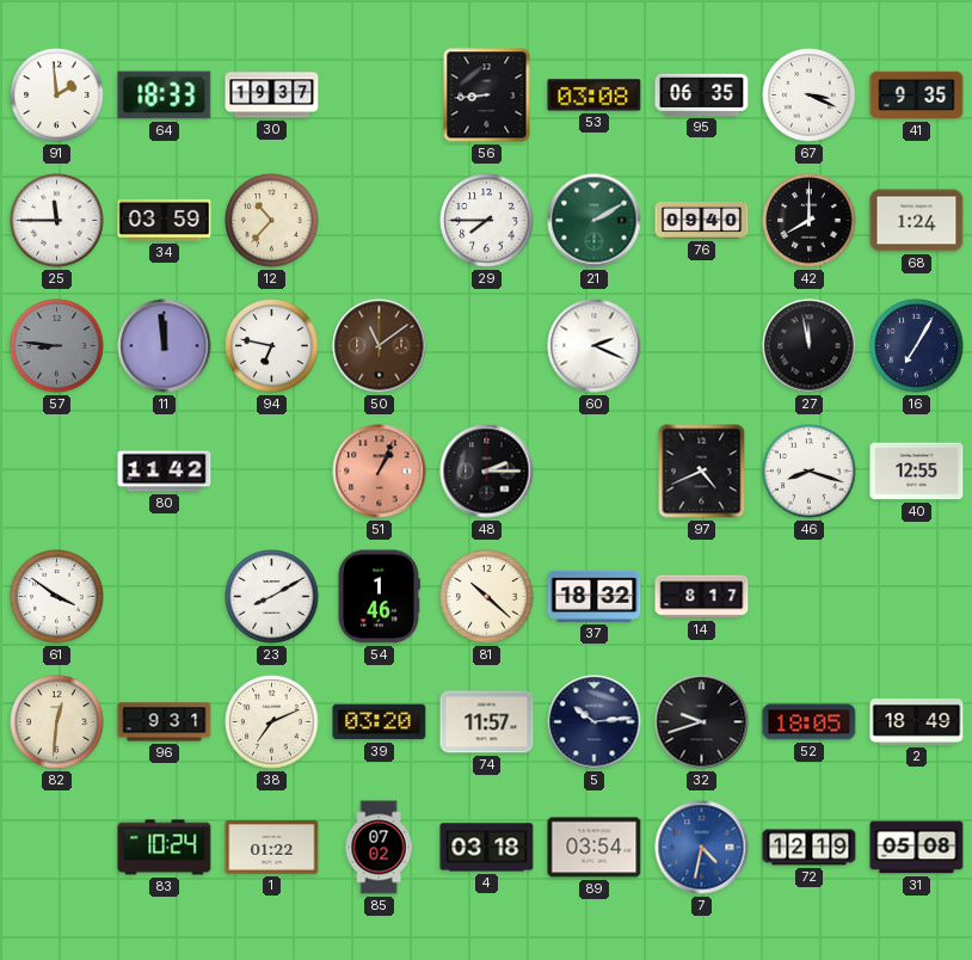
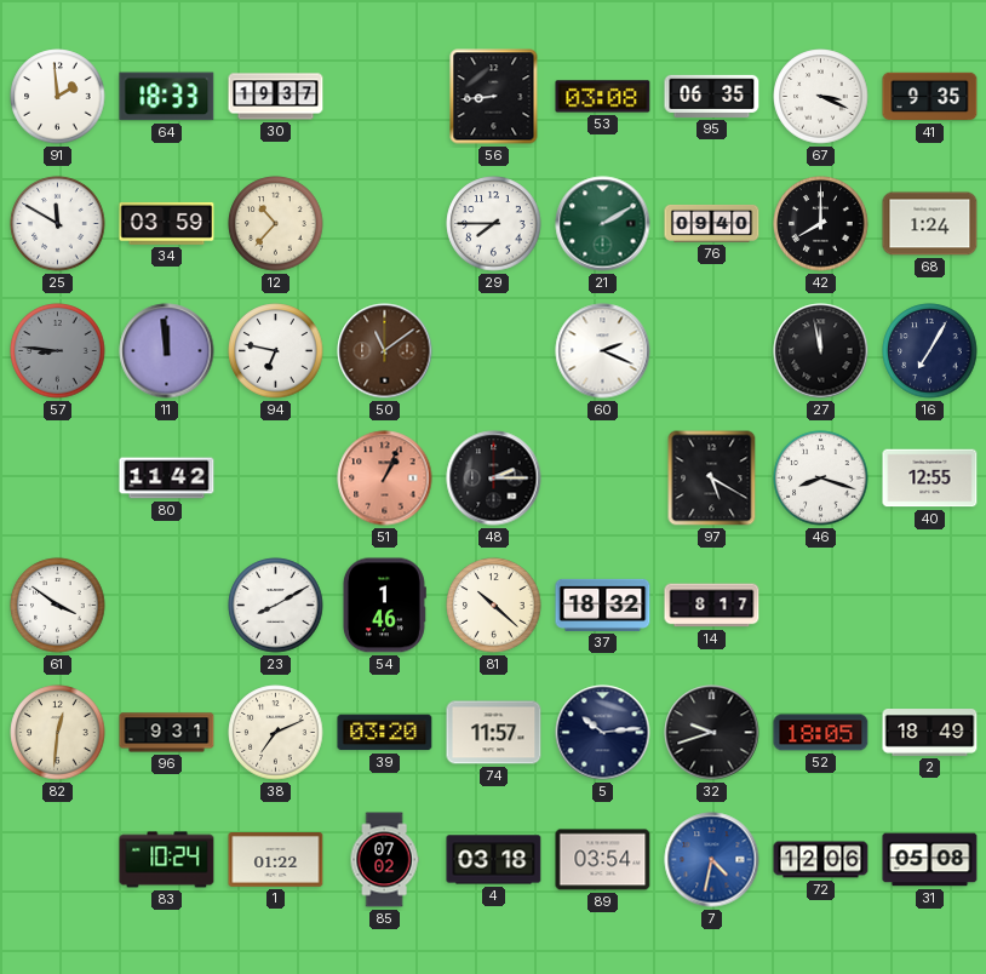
25: 11:45 -> 11:50
97: 4:41 -> 5:20
72: 12:19 -> 12:06
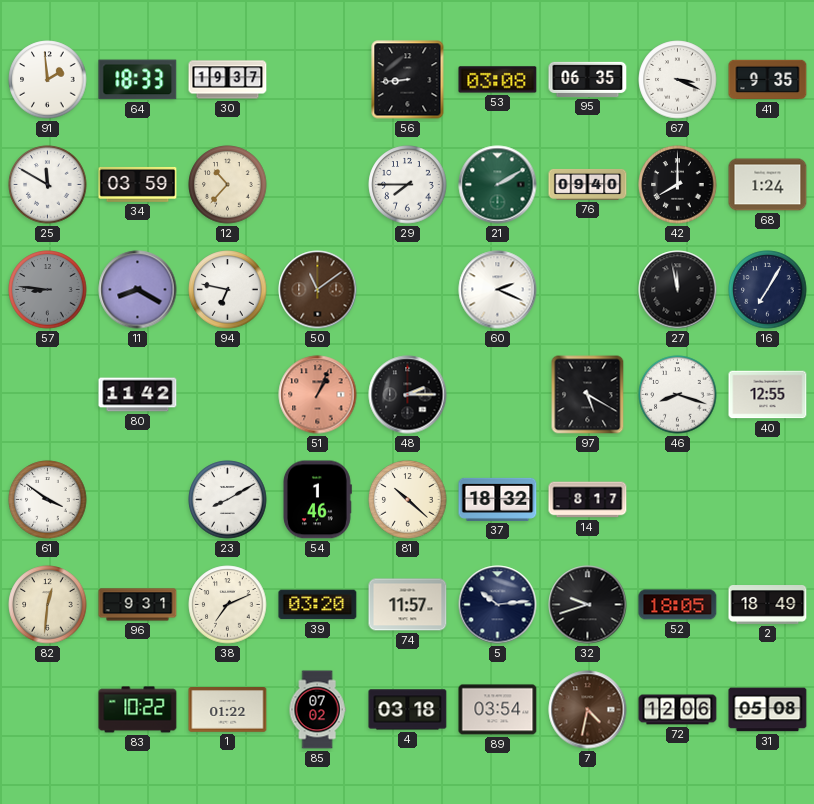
11: 11:59 -> 8:20
83: 10:24 -> 10:22
7 dial: blue -> brown
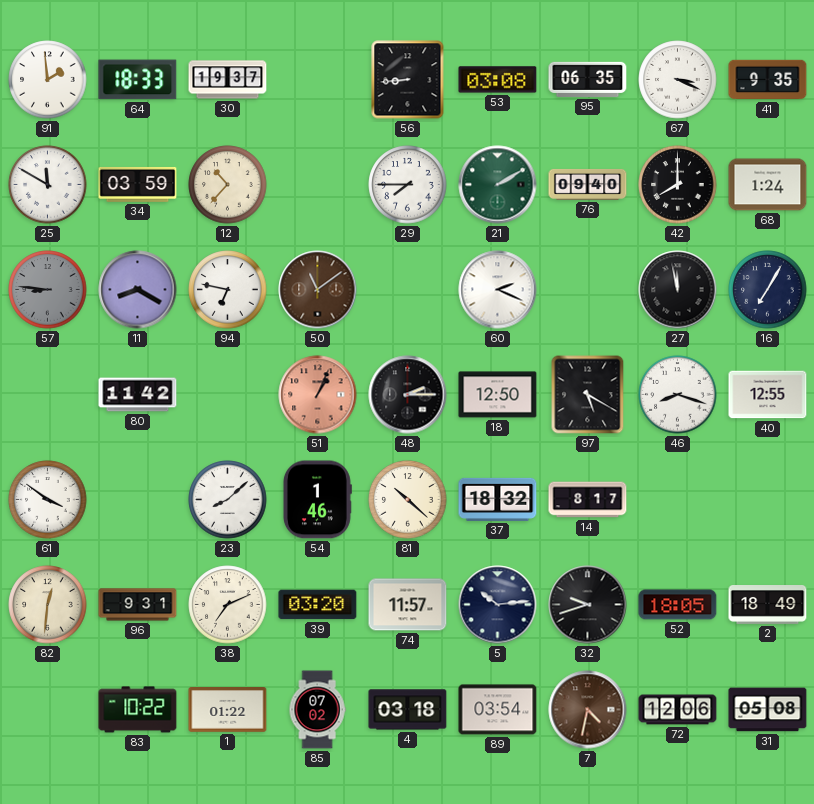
18: none -> 12:50
23: 8:10 -> 8:08
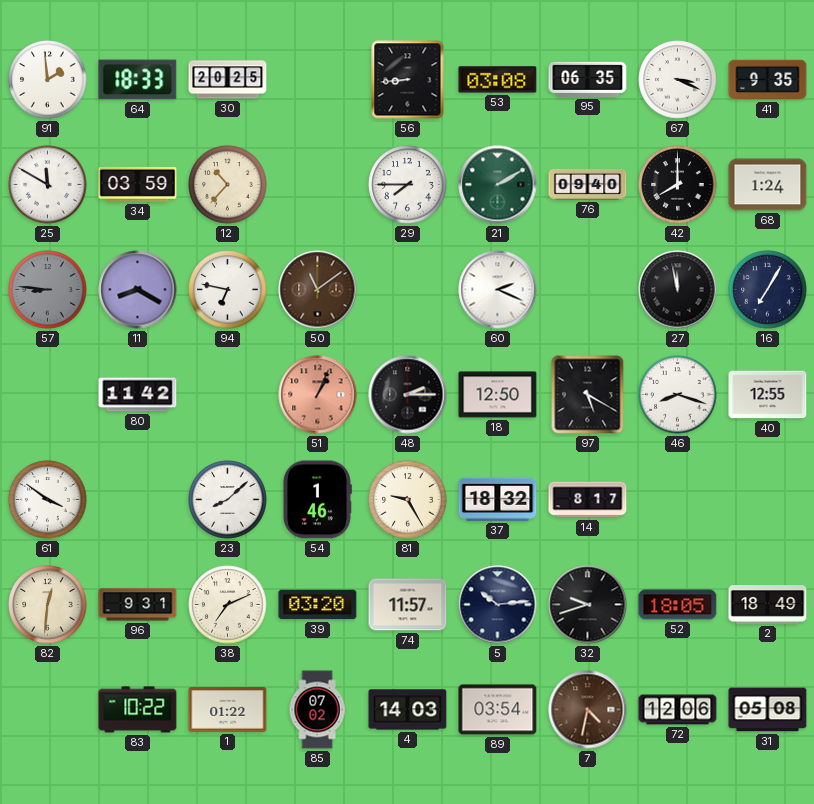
30: 19:37 -> 20:25
81: 10:22 -> 9:25
4: 03:18 -> 14:03
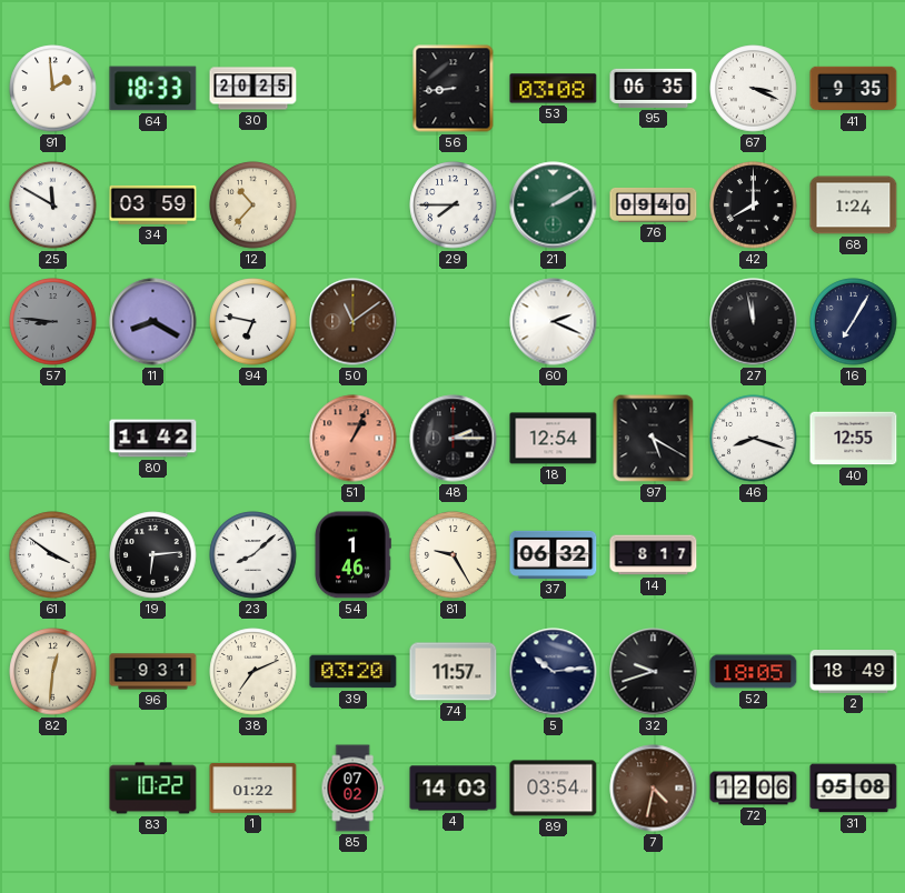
18: 12:50 -> 12:54
19: none -> 6:14
37: 18:32 -> 06:32
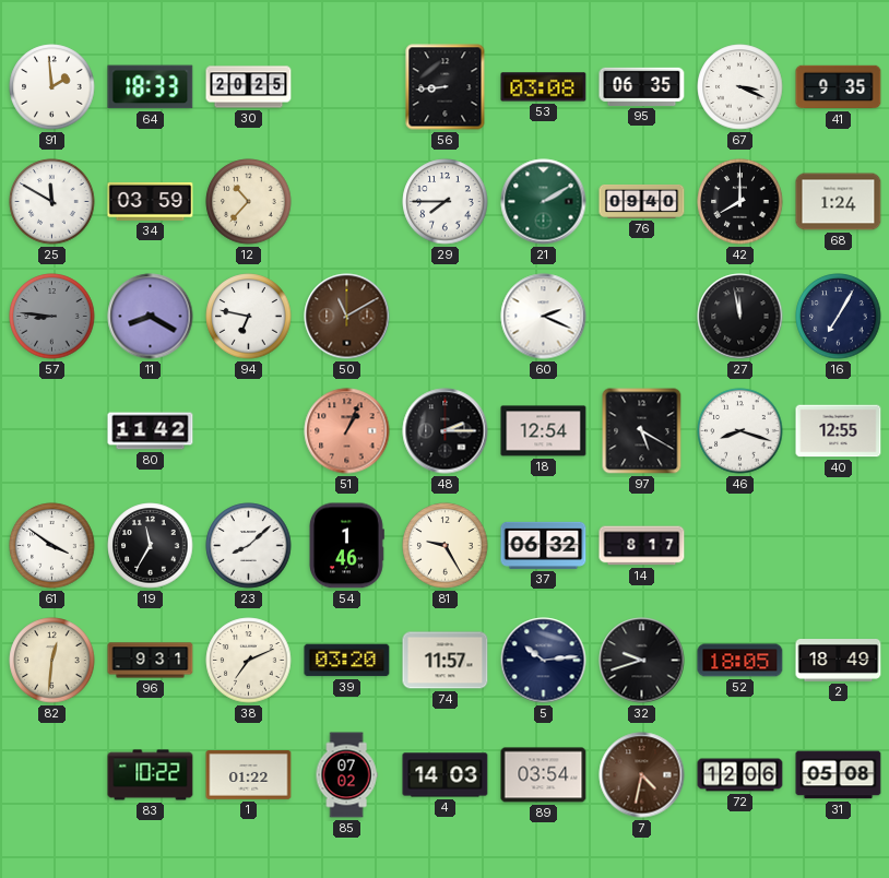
50: 11:09 -> 11:10
19: 6:14 -> 11:35
